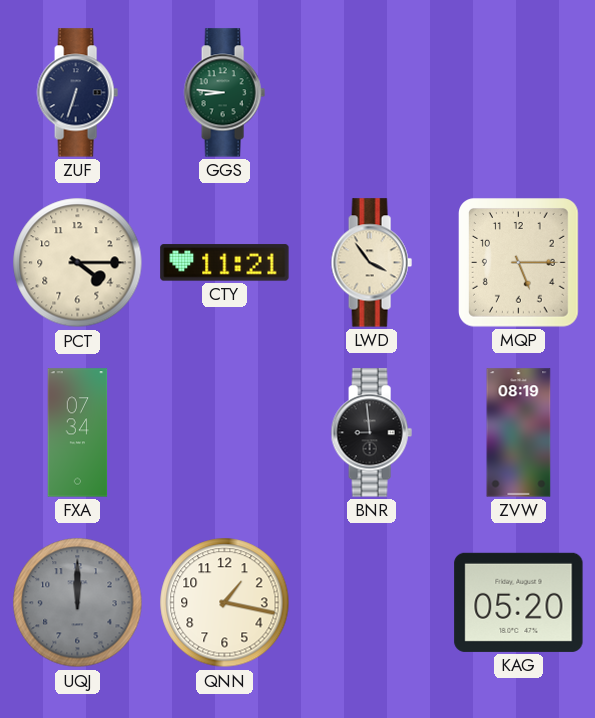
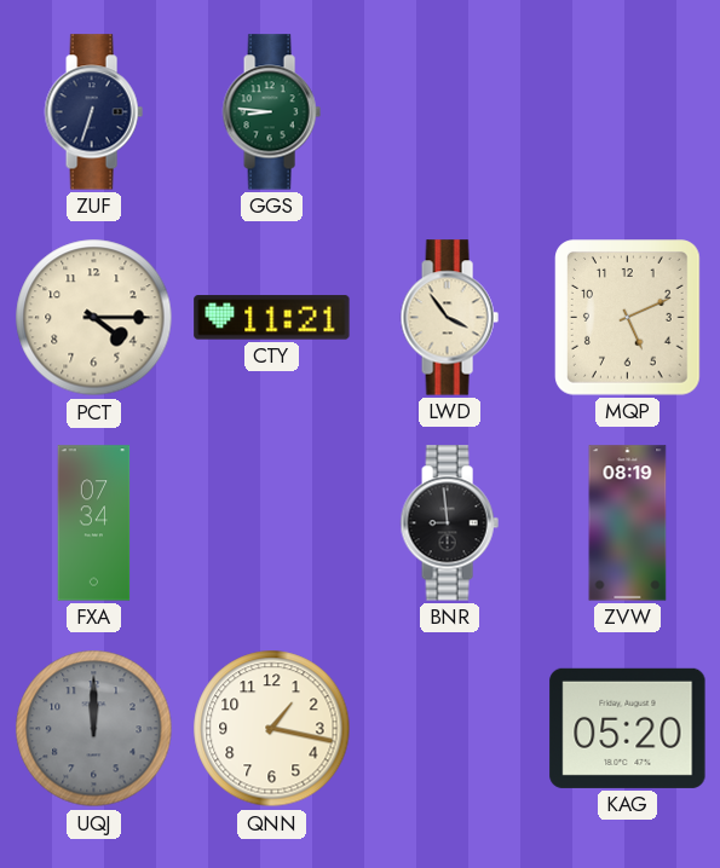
MQP: 5:15 -> 5:11
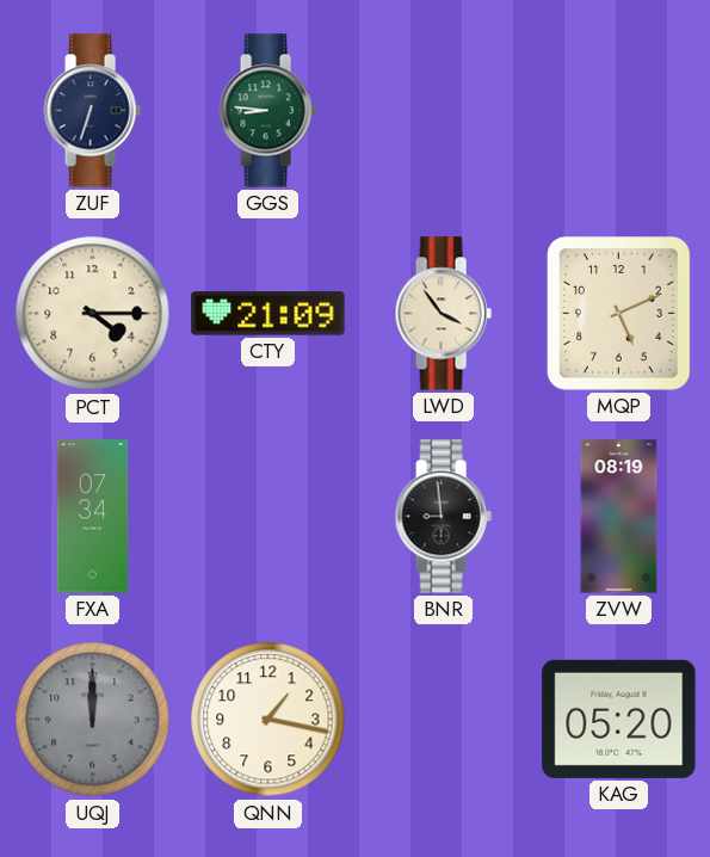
CTY: 11:21 -> 21:09
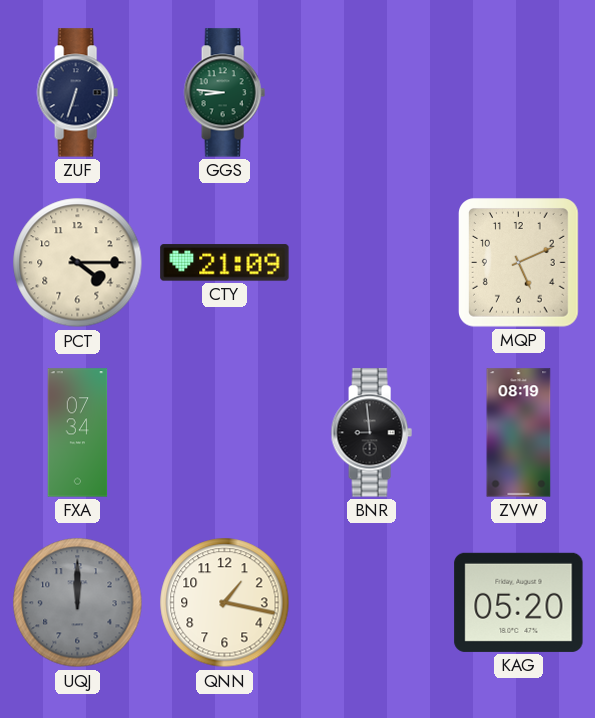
LWD: 3:54 -> none
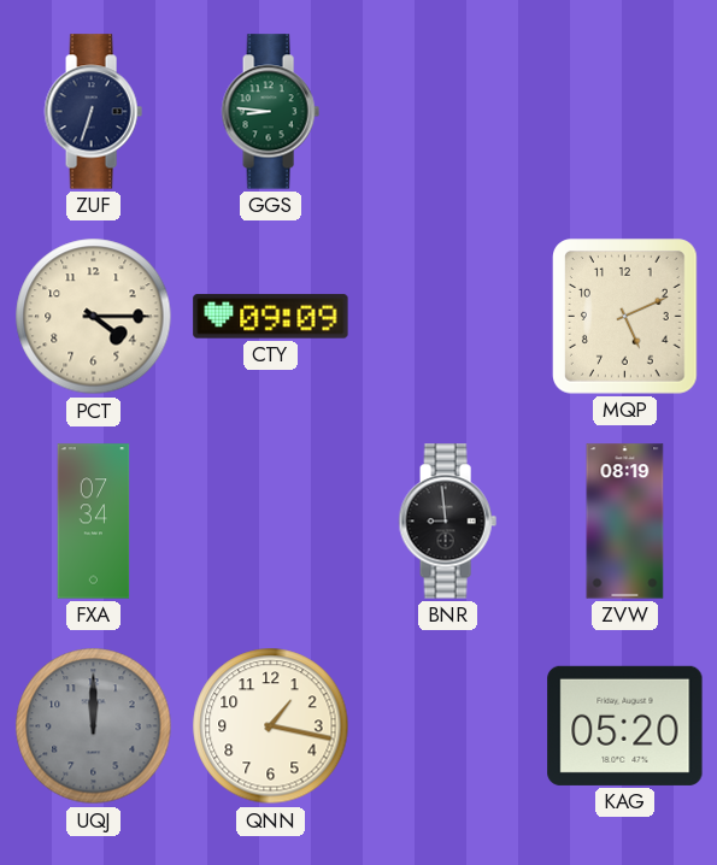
CTY: 21:09 -> 09:09
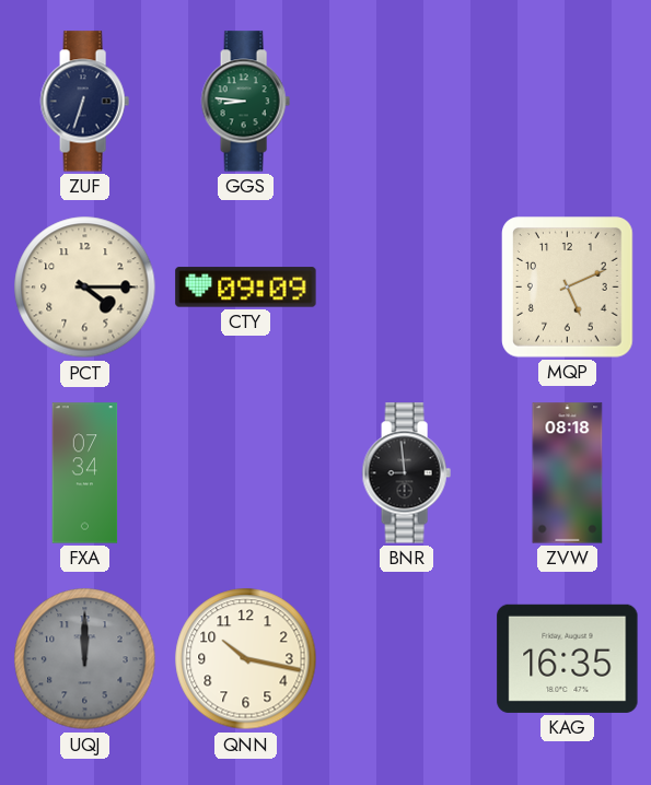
ZVW: 08:19 -> 08:18
QNN: 1:17 -> 10:17
KAG: 05:20 -> 16:35
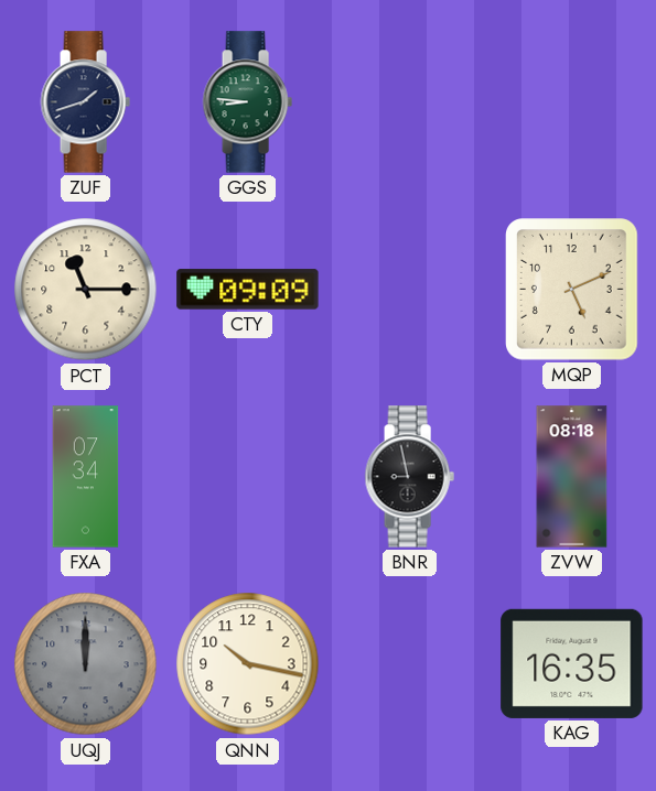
ZUF: 6:33 -> 1:42
PCT: 4:15 -> 11:15
BNR: 8:59 -> 8:58
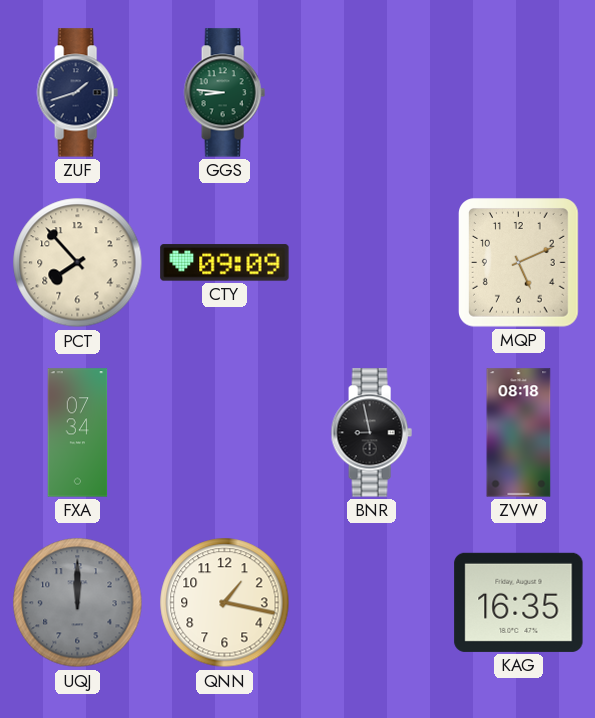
PCT: 11:15 -> 7:53
QNN: 10:17 -> 1:17
